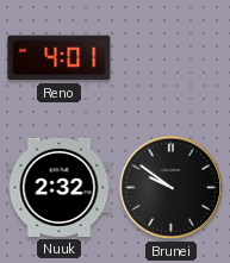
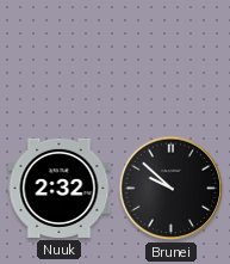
Reno: 4:01 -> none
Brunei: 9:51 -> 9:52
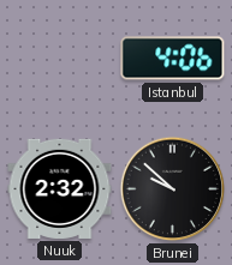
Istanbul: none -> 4:06
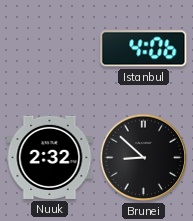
Brunei: 9:52 -> 8:52
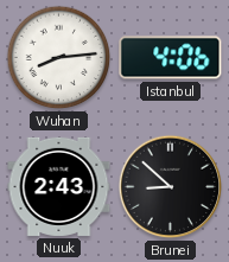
Wuhan: none -> 8:14
Nuuk: 2:32 -> 2:43
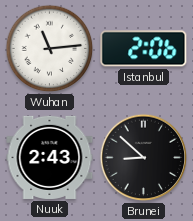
Wuhan: 8:14 -> 11:14
Istanbul: 4:06 -> 2:06
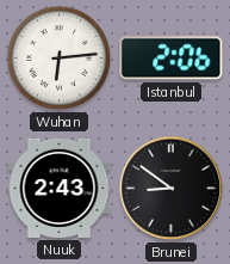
Wuhan: 11:14 -> 6:14
Brunei: 8:52 -> 8:51
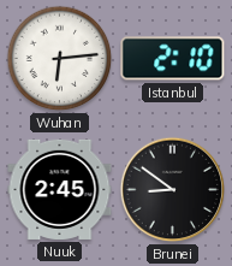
Istanbul: 2:06 -> 2:10
Nuuk: 2:43 -> 2:45
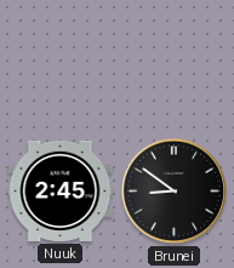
Wuhan: 6:14 -> none
Istanbul: 2:10 -> none
